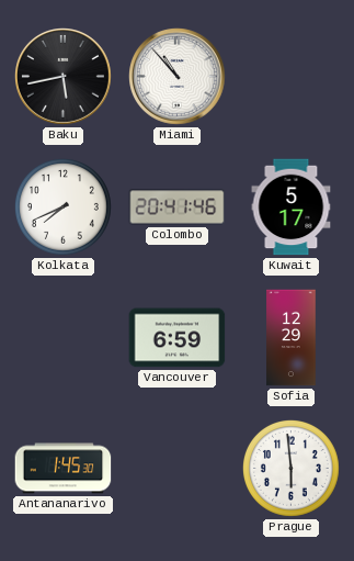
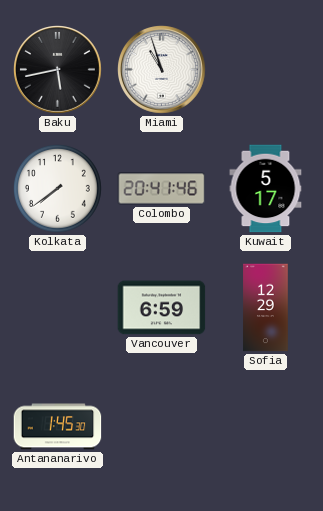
Miami: 10:53 -> 10:57
Kolkata: 7:41 -> 7:39
Prague: 5:59 -> none
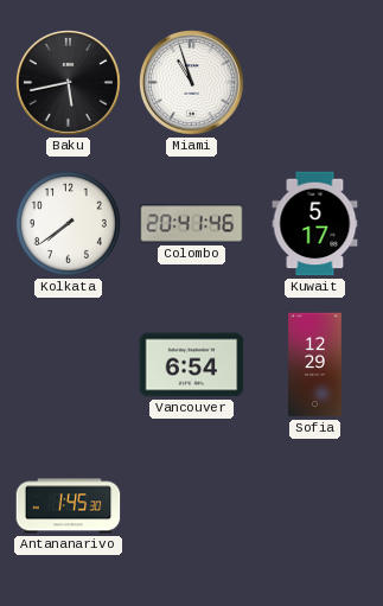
Vancouver: 6:59 -> 6:54
